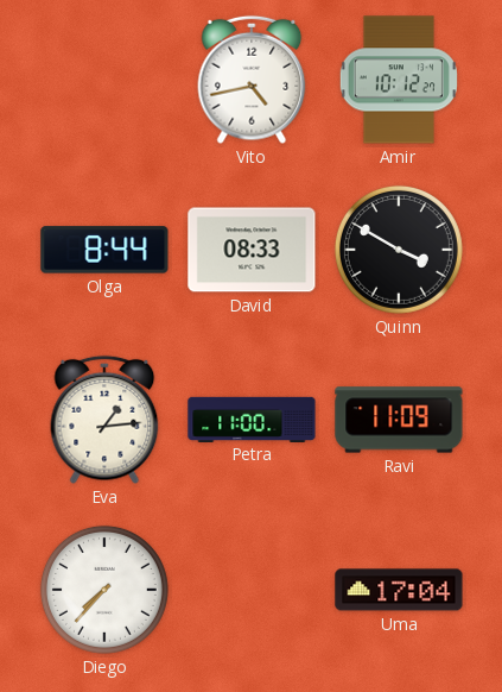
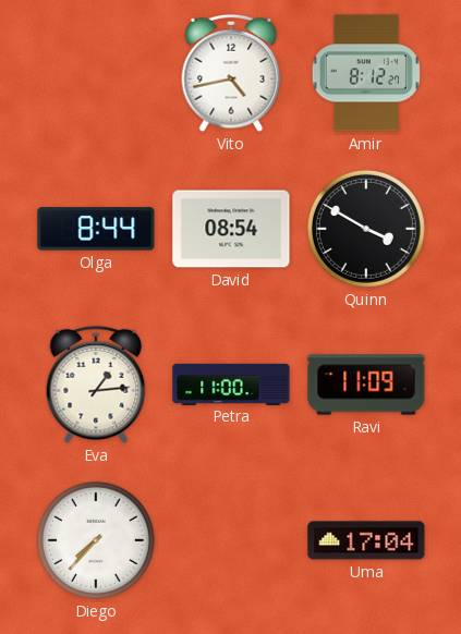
Amir: 10:12 -> 8:12
David: 08:33 -> 08:54
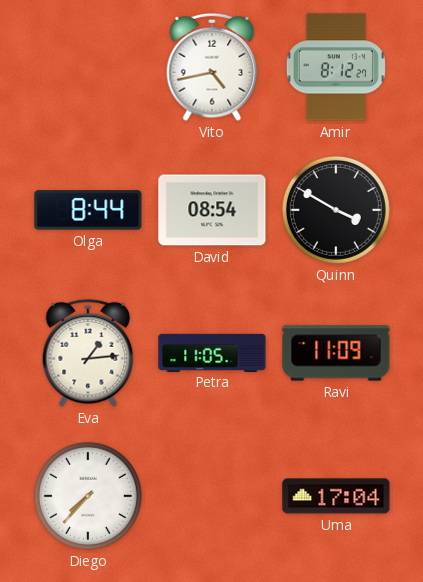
Petra: 11:00 -> 11:05
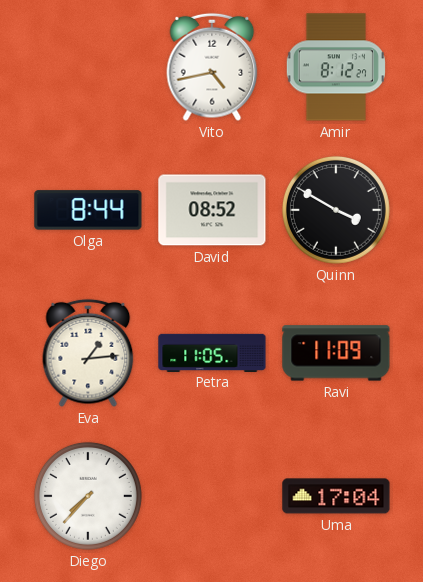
David: 08:54 -> 08:52
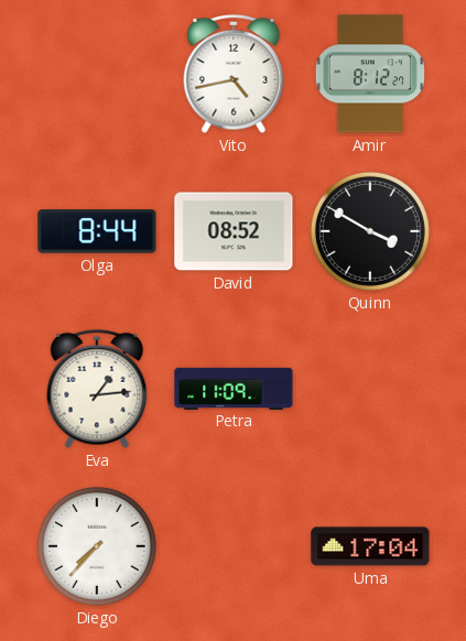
Petra: 11:05 -> 11:09
Ravi: 11:09 -> none
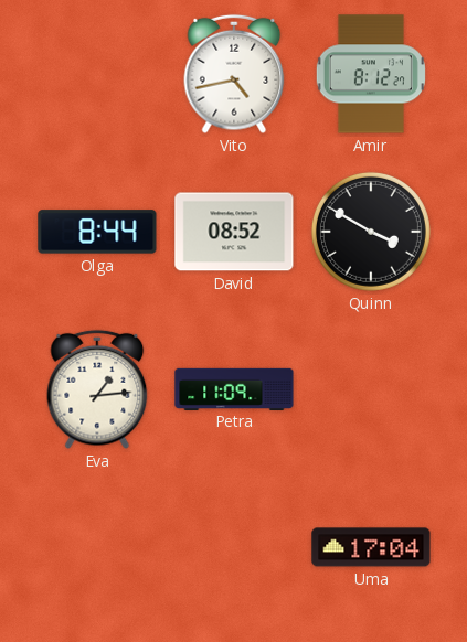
Diego: 7:37 -> none
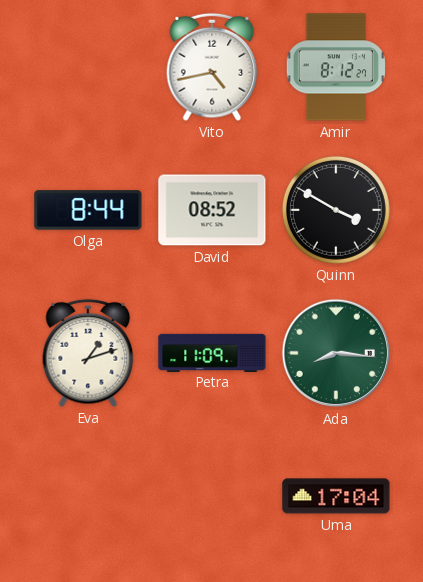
Eva: 1:14 -> 1:12
Ada: none -> 8:16
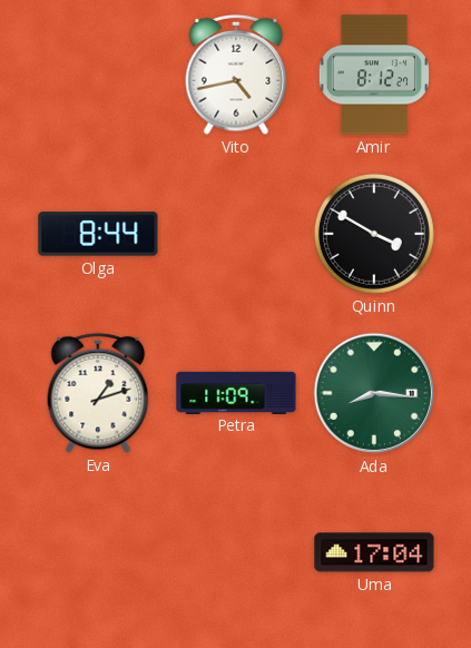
David: 08:52 -> none
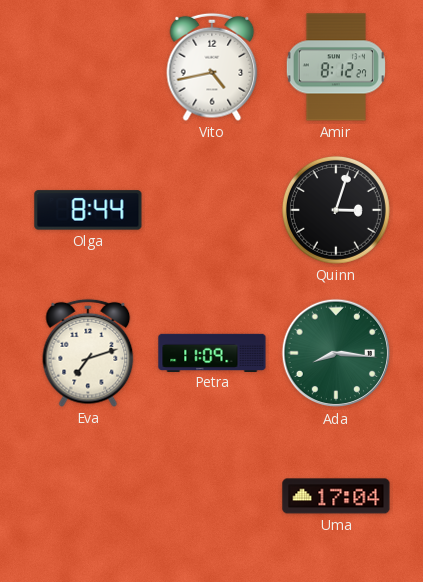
Quinn: 3:50 -> 3:03
Eva: 1:12 -> 7:12
